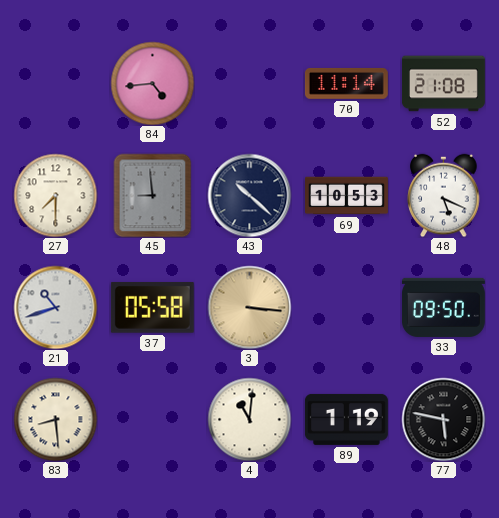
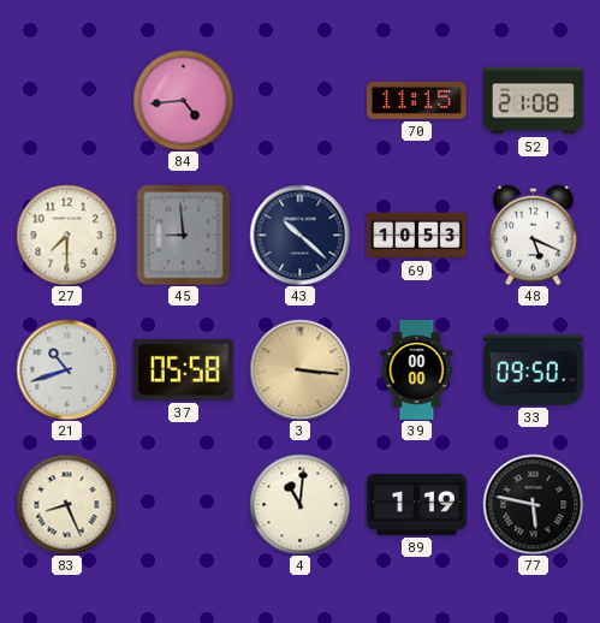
70: 11:14 -> 11:15
39: none -> 00:00
83: 8:29 -> 8:26
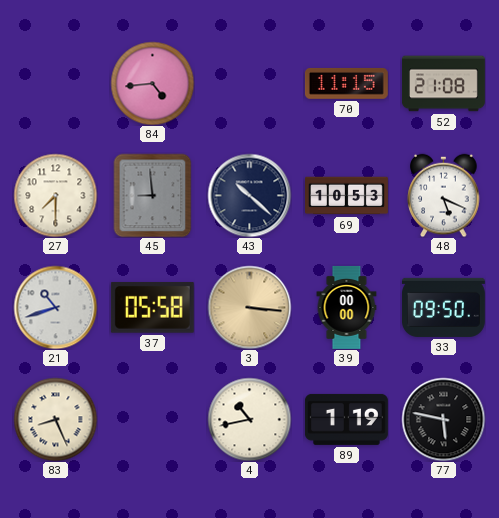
4: 11:01 -> 10:43
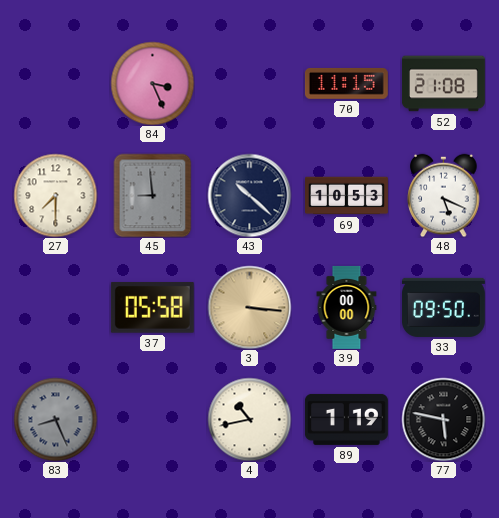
84: 4:44 -> 3:26
21: 10:42 -> none
83 dial: cream -> grey
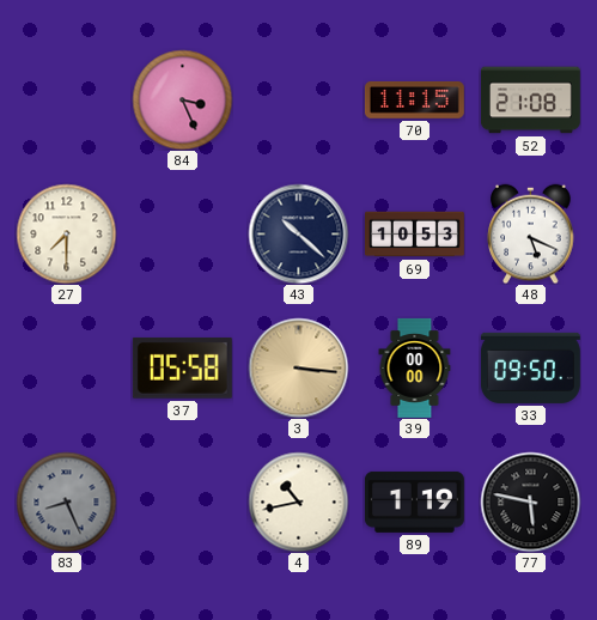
45: 8:59 -> none
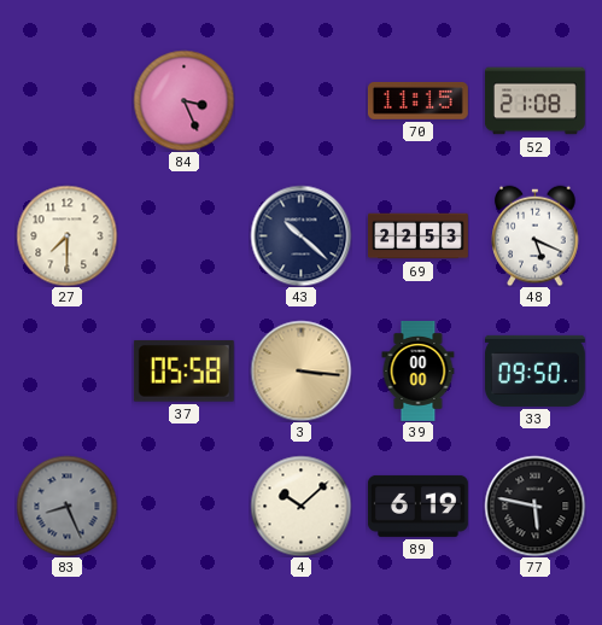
69: 10:53 -> 22:53
4: 10:43 -> 10:08
89: 1:19 -> 6:19
